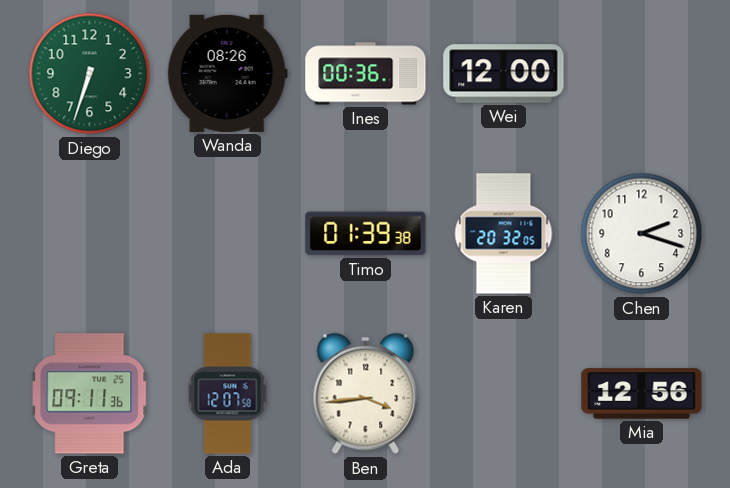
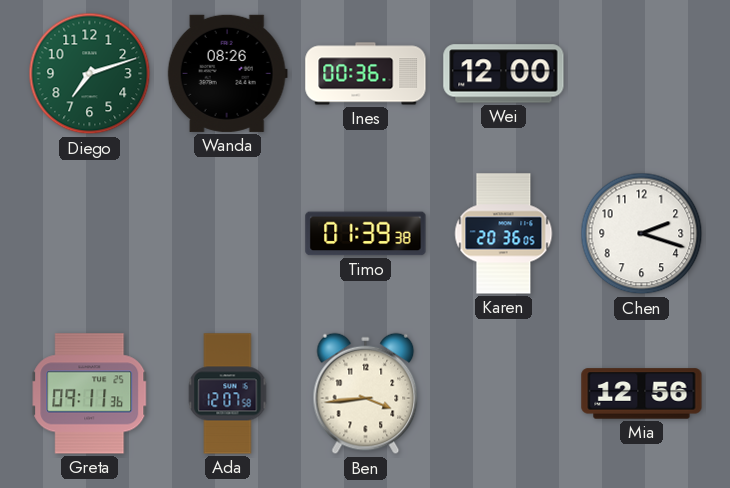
Diego: 6:33 -> 7:12
Karen: 20:32 -> 20:36
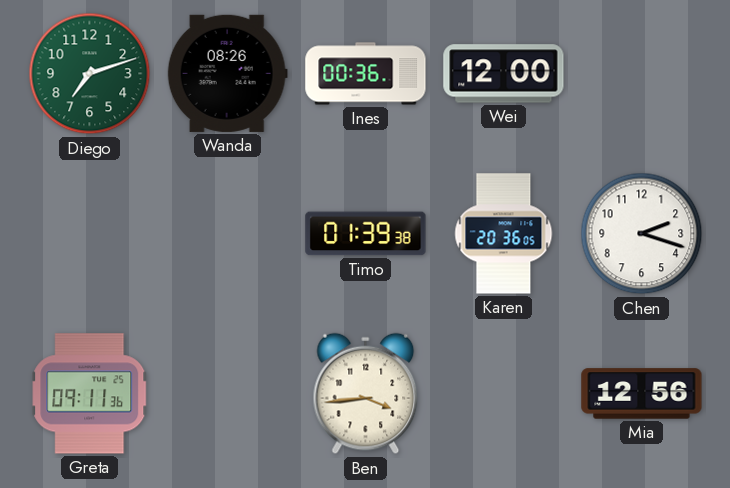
Ada: 12:07 -> none
